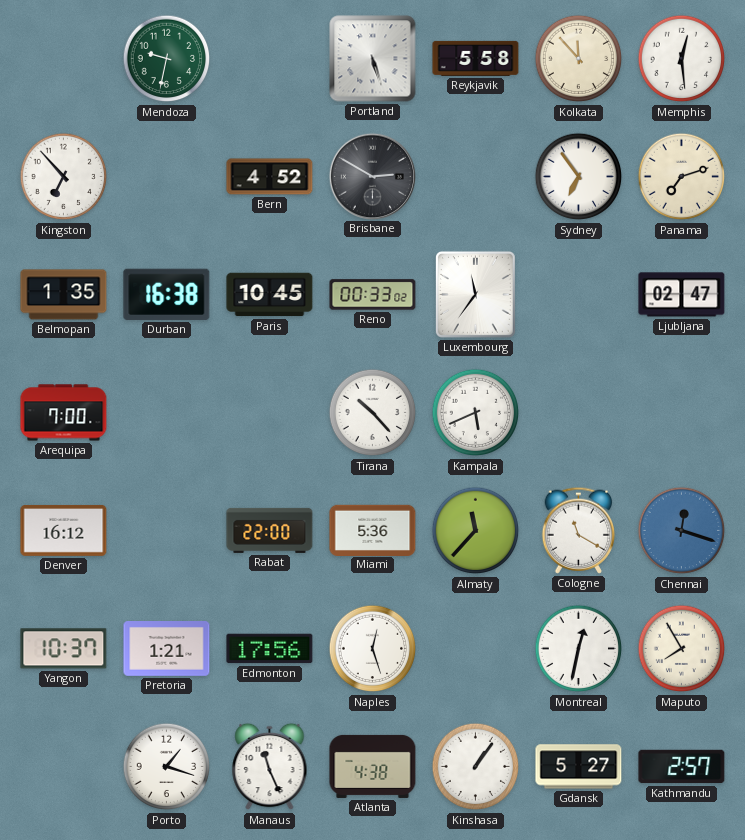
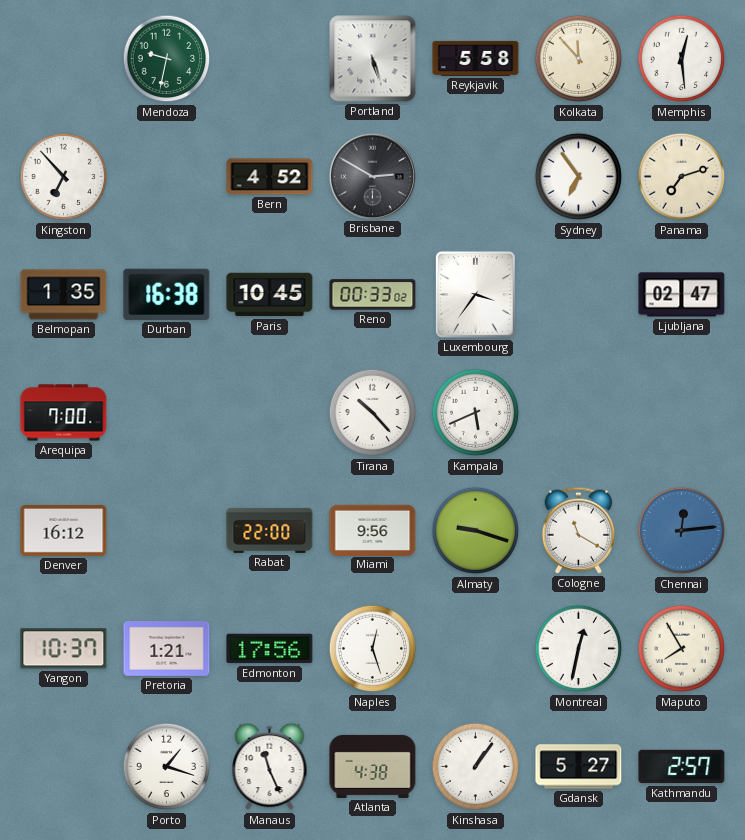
Luxembourg: 11:36 -> 3:36
Miami: 5:36 -> 9:56
Almaty: 11:37 -> 9:18
Chennai: 12:18 -> 12:14
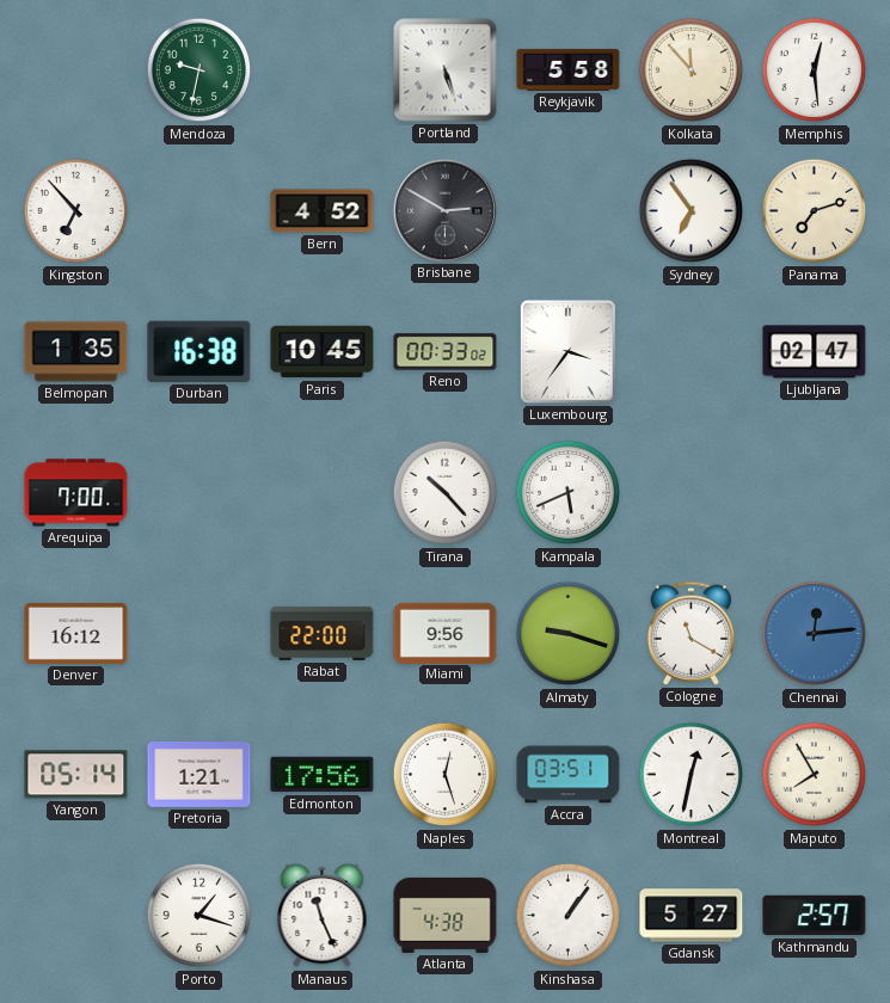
Yangon: 10:37 -> 05:14
Accra: none -> 03:51
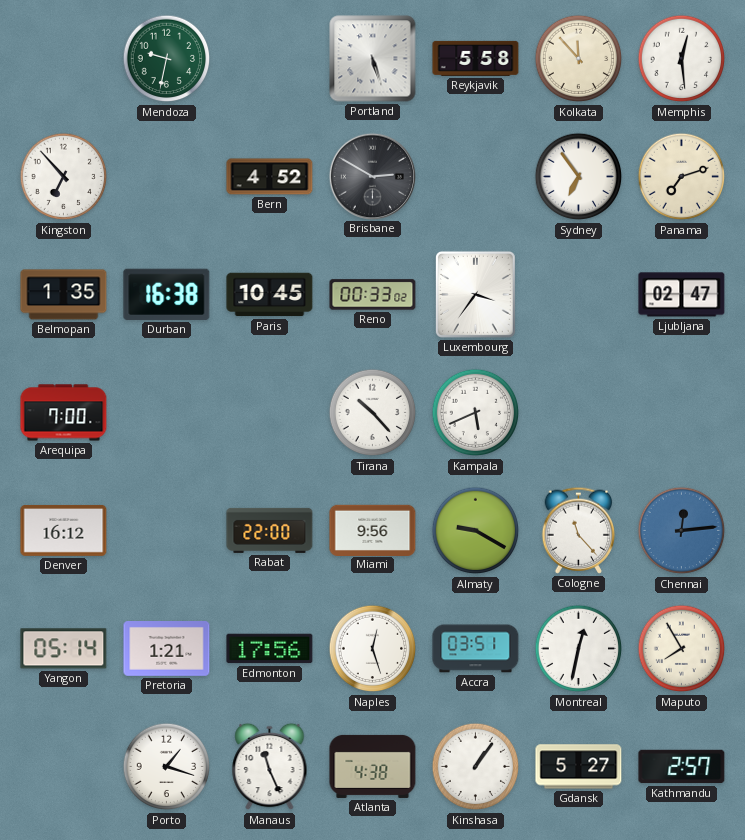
Almaty: 9:18 -> 9:20
Cologne: 11:20 -> 11:23
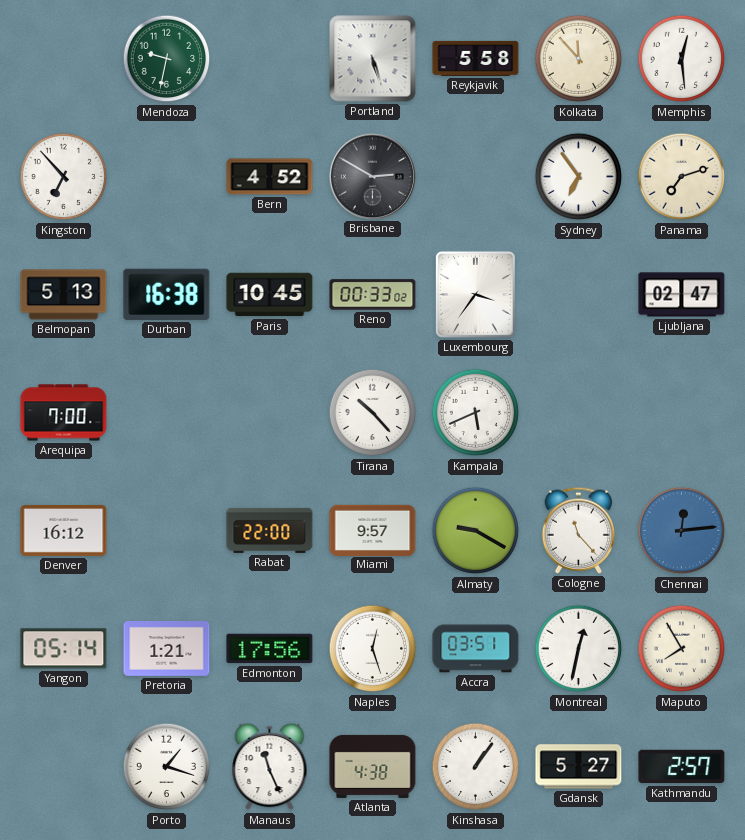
Belmopan: 1:35 -> 5:13
Miami: 9:56 -> 9:57
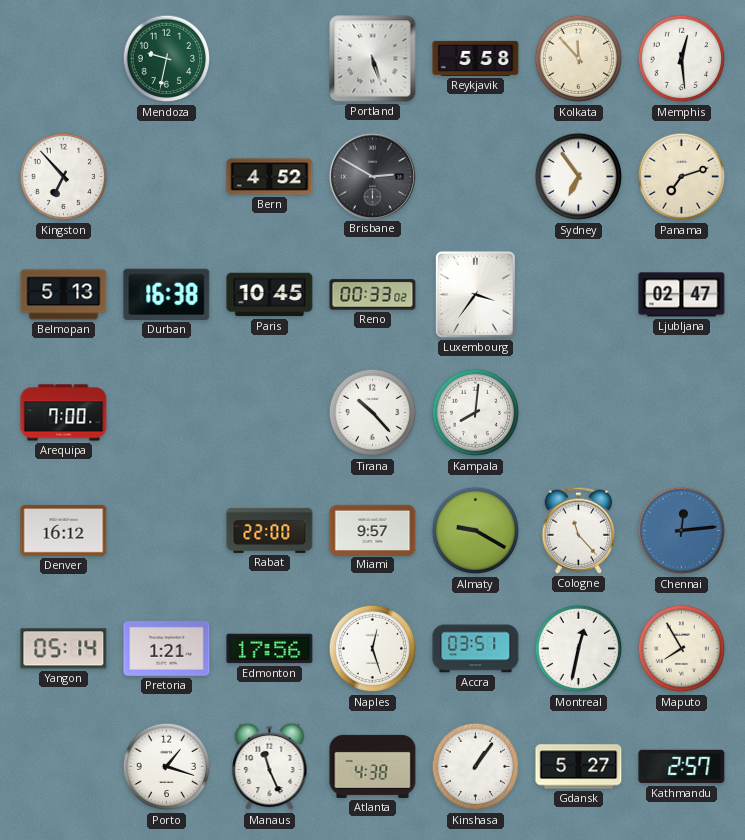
Kampala: 5:41 -> 8:01
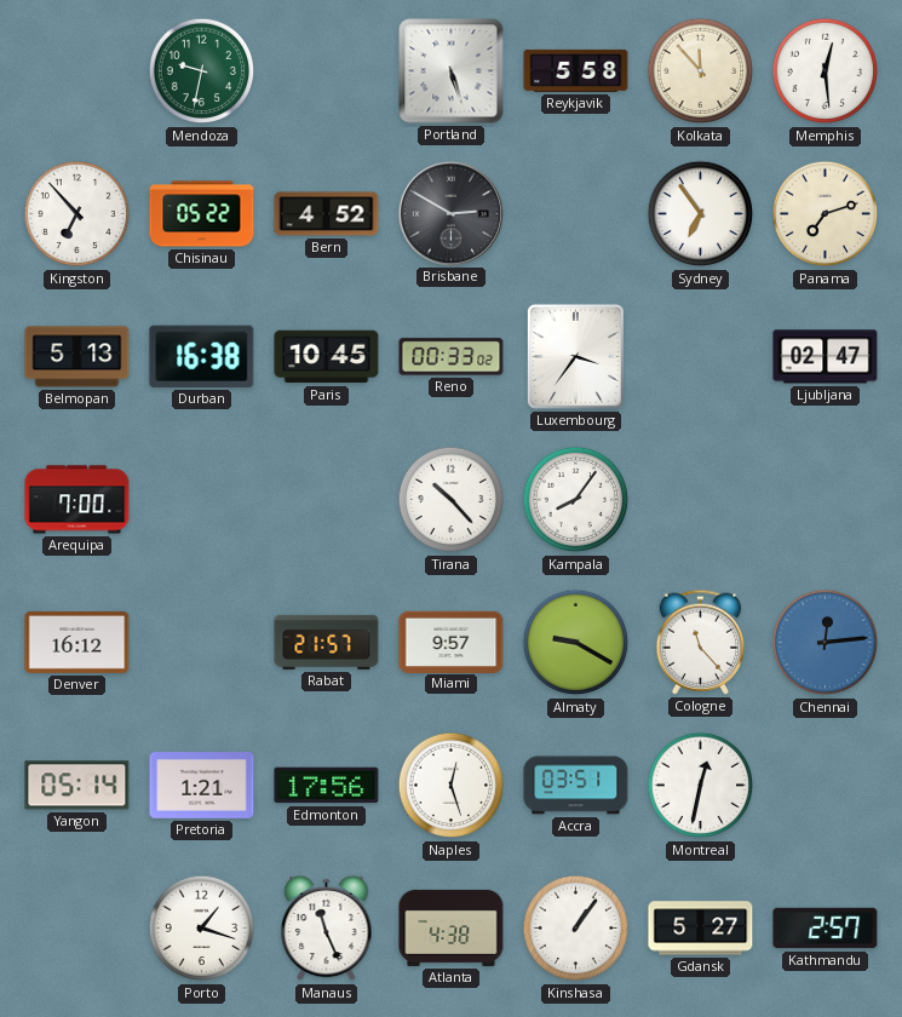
Chisinau: none -> 05:22
Kampala: 8:01 -> 8:06
Rabat: 22:00 -> 21:57
Maputo: 7:55 -> none
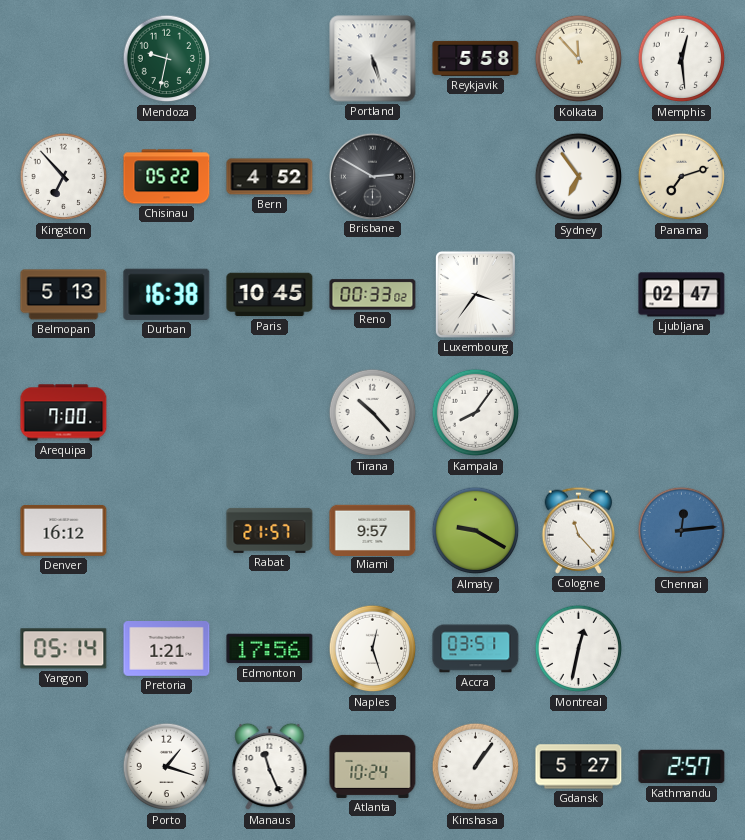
Atlanta: 4:38 -> 10:24
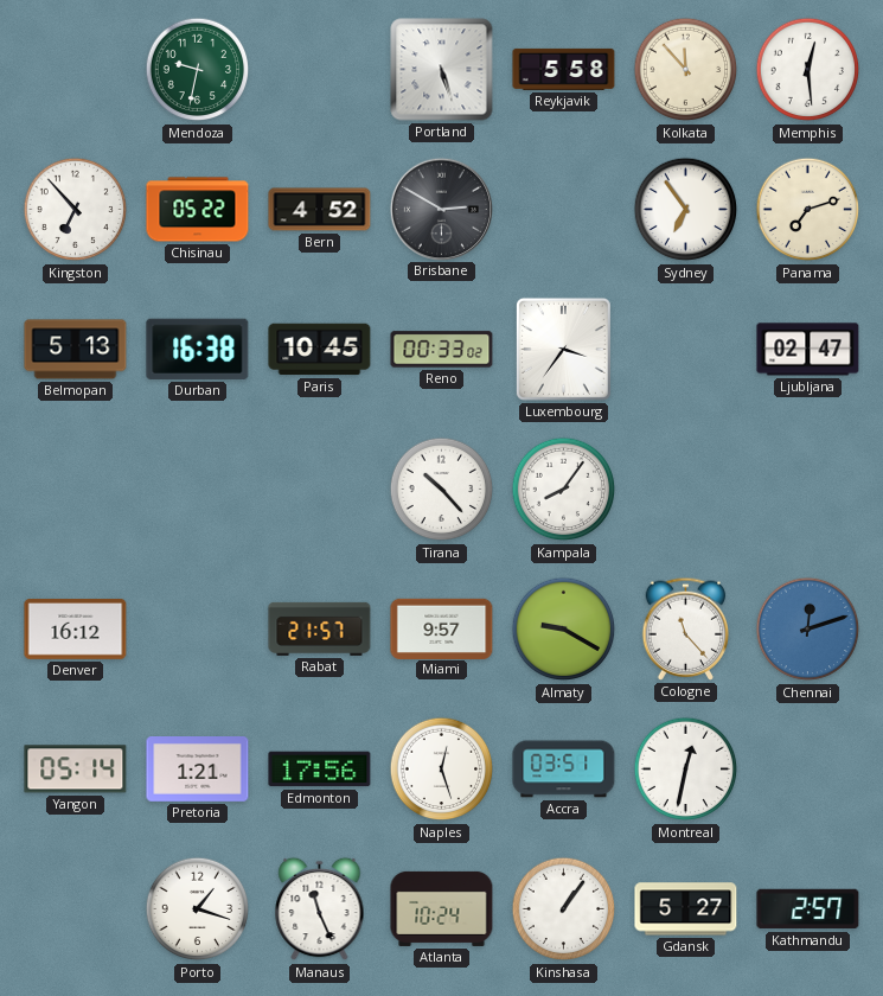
Arequipa: 7:00 -> none
Chennai: 12:14 -> 12:12
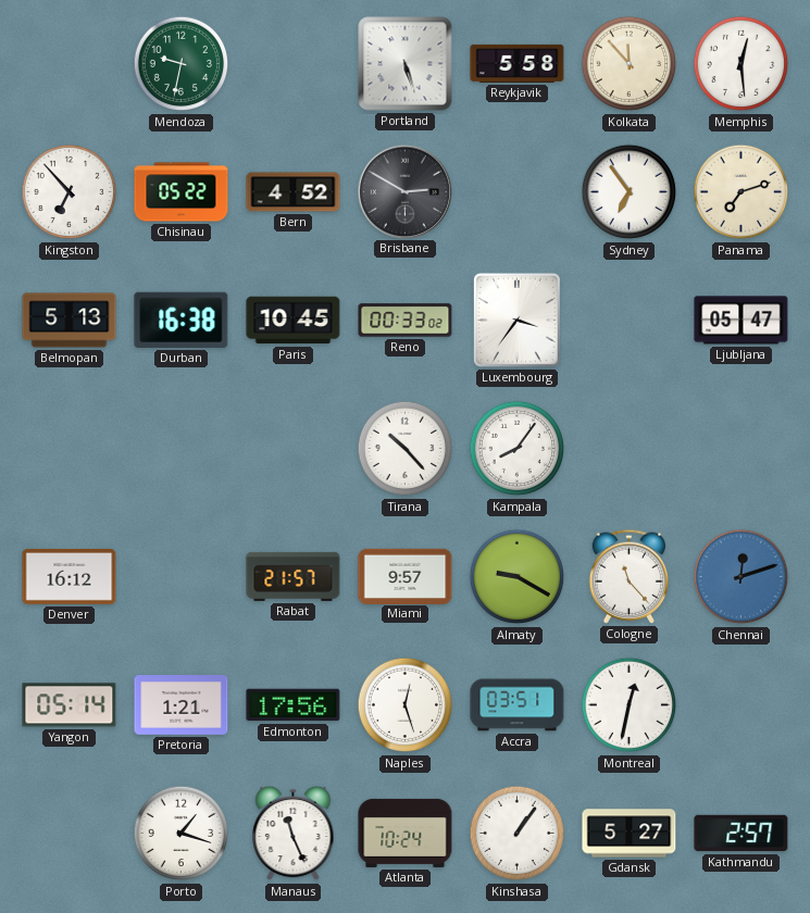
Ljubljana: 02:47 -> 05:47
